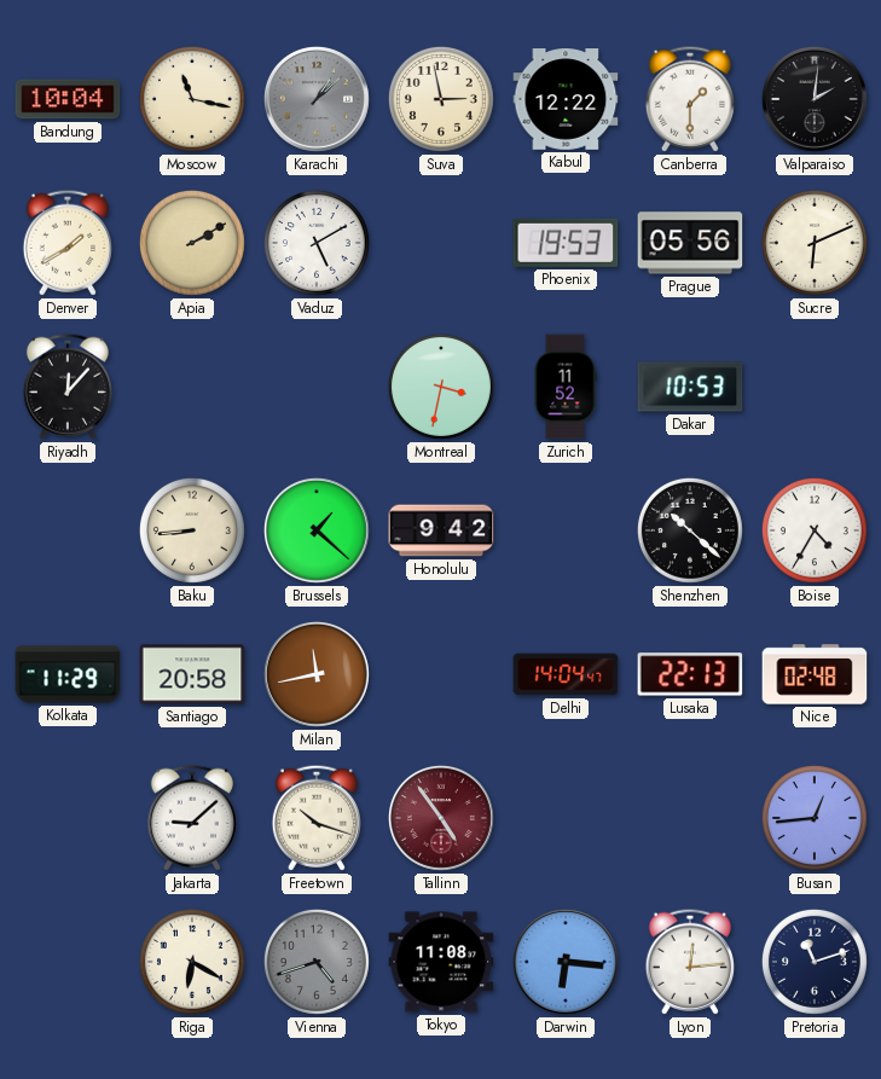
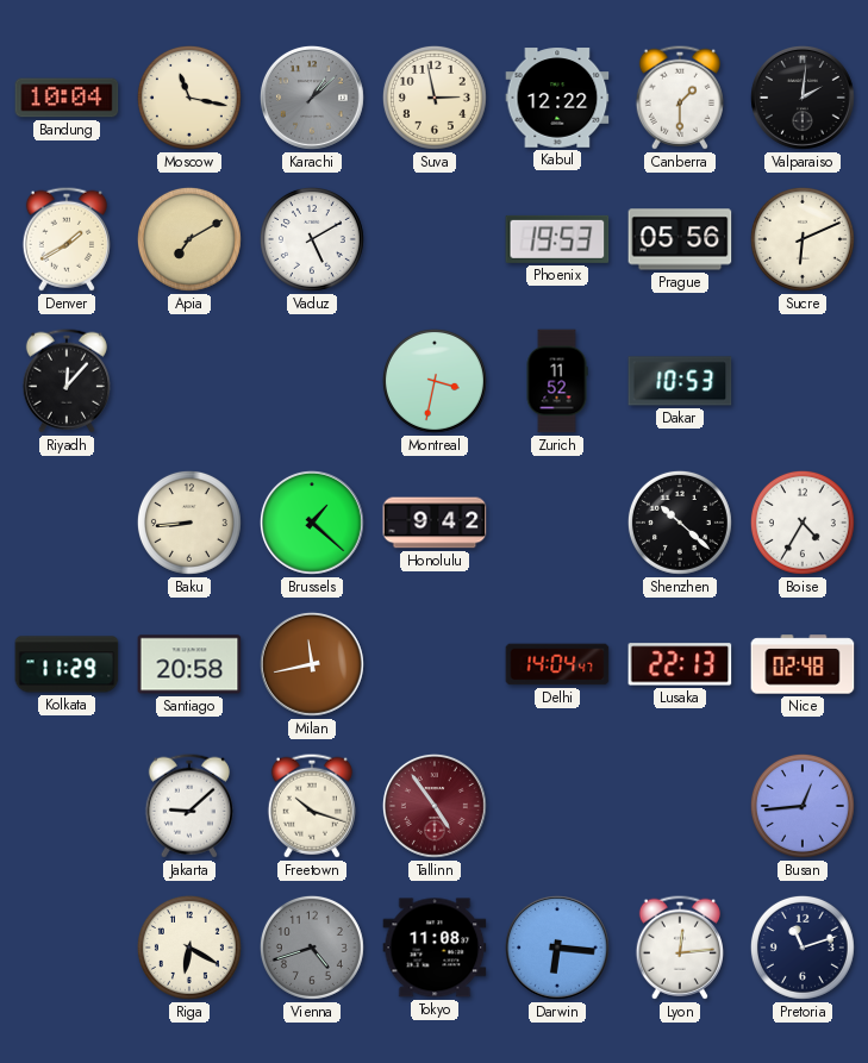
Apia: 2:10 -> 7:10
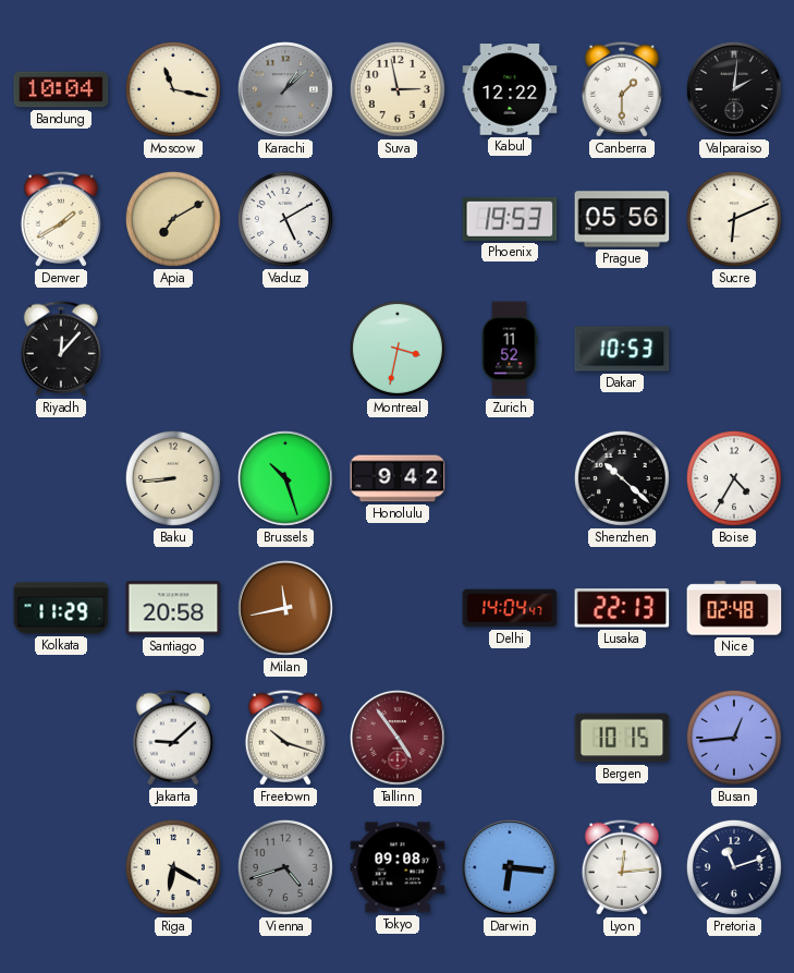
Brussels: 1:22 -> 10:27
Bergen: none -> 10:15
Tokyo: 11:08 -> 09:08
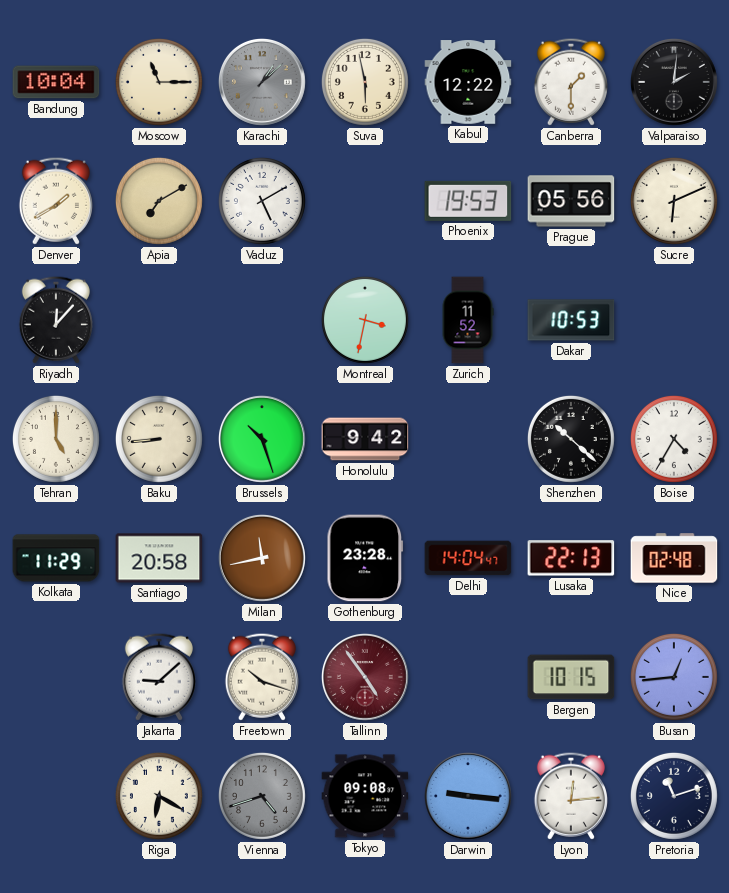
Moscow: 11:17 -> 11:15
Suva: 2:58 -> 5:58
Tehran: none -> 5:00
Gothenburg: none -> 23:28
Darwin: 6:16 -> 9:16
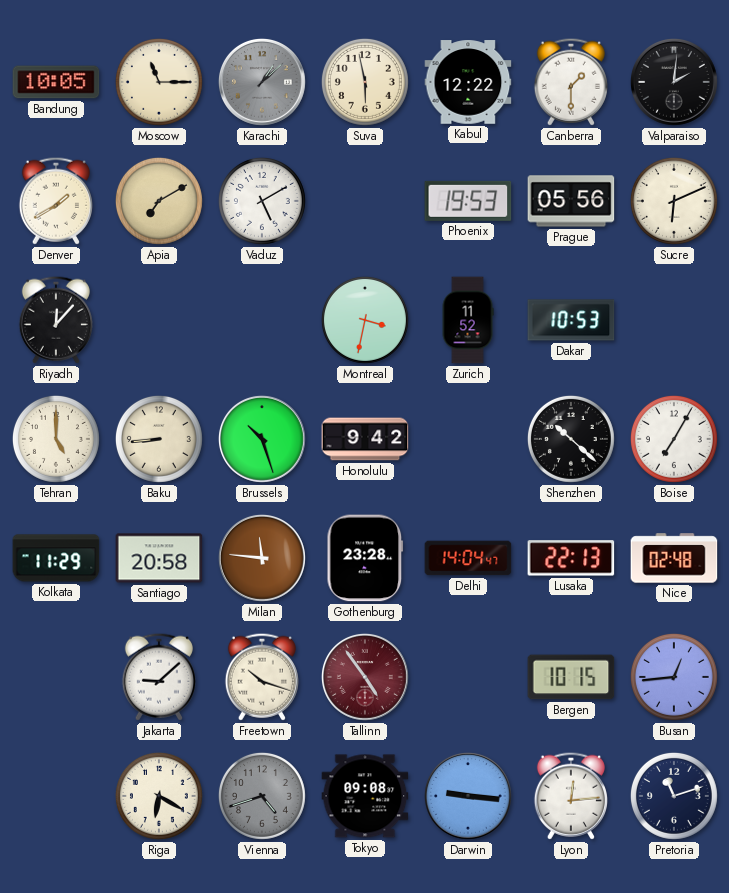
Bandung: 10:04 -> 10:05
Boise: 4:35 -> 7:05
Milan: 11:43 -> 11:46
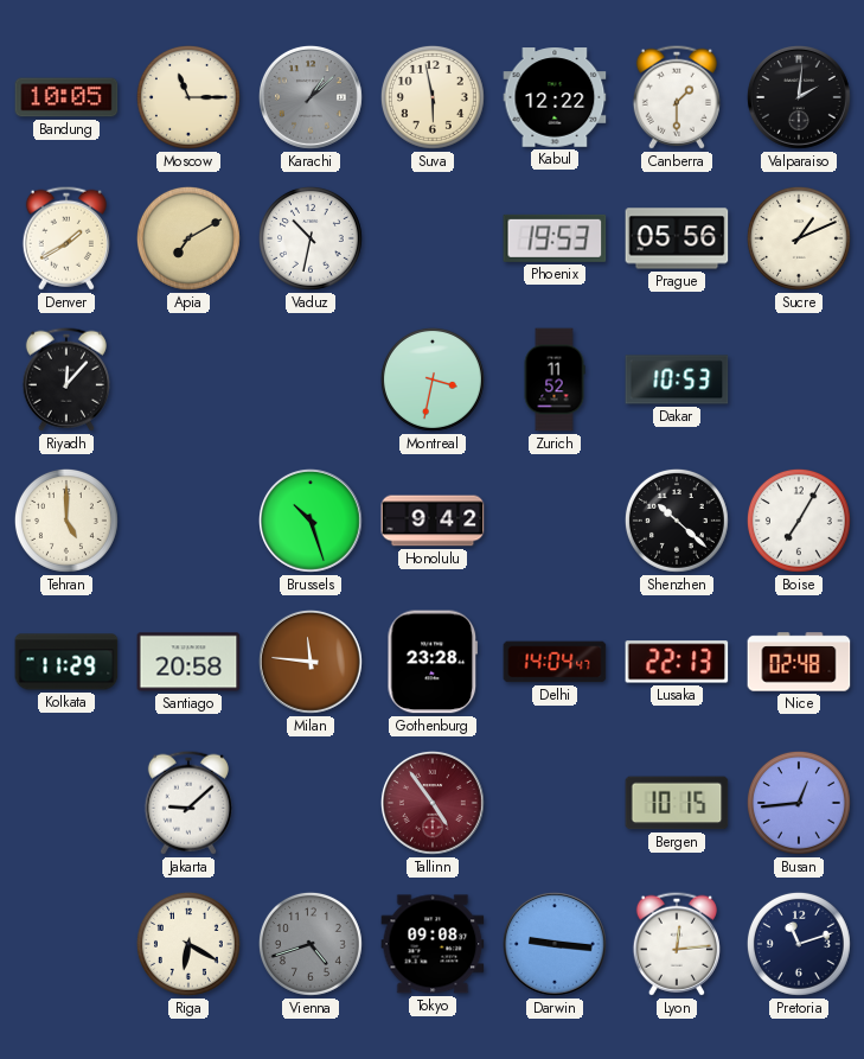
Vaduz: 5:10 -> 10:32
Sucre: 6:11 -> 1:11
Baku: 8:44 -> none
Freetown: 10:18 -> none
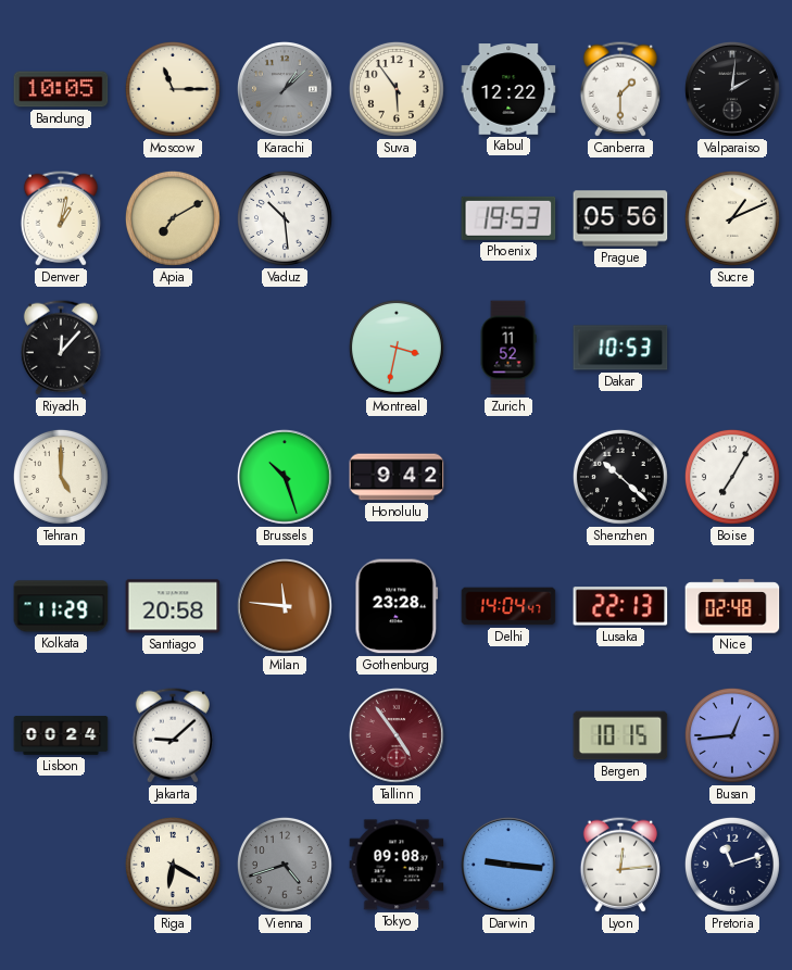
Suva: 5:58 -> 5:54
Denver: 1:40 -> 1:02
Vaduz: 10:32 -> 10:29
Lisbon: none -> 00:24
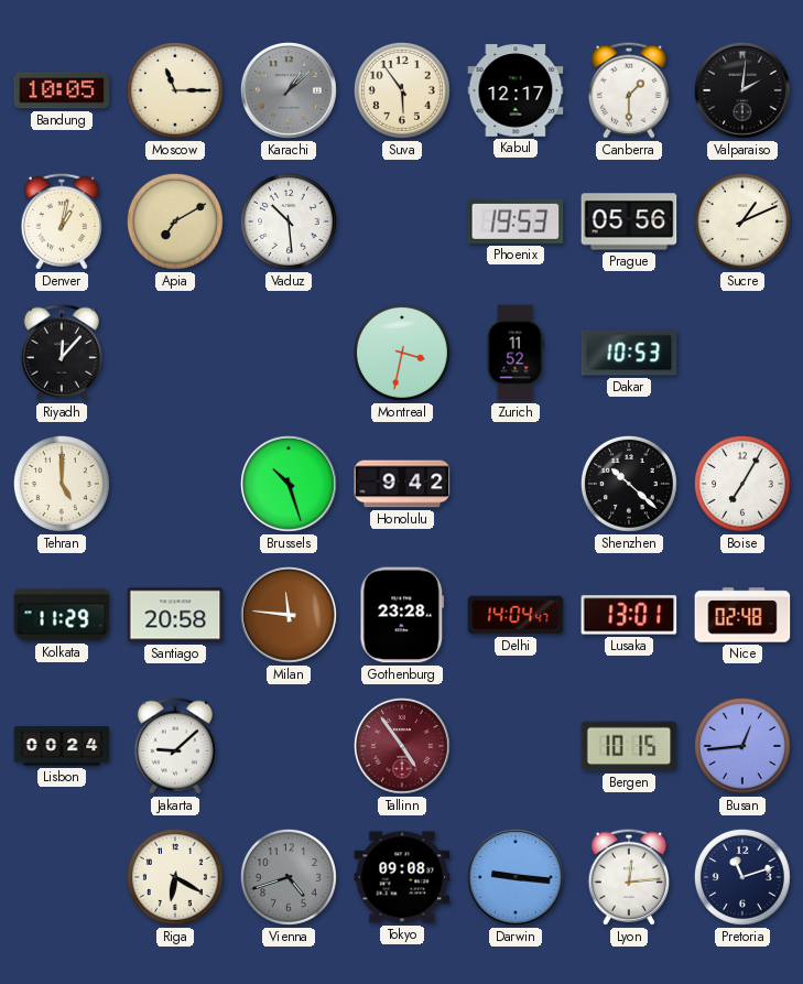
Kabul: 12:22 -> 12:17
Lusaka: 22:13 -> 13:01
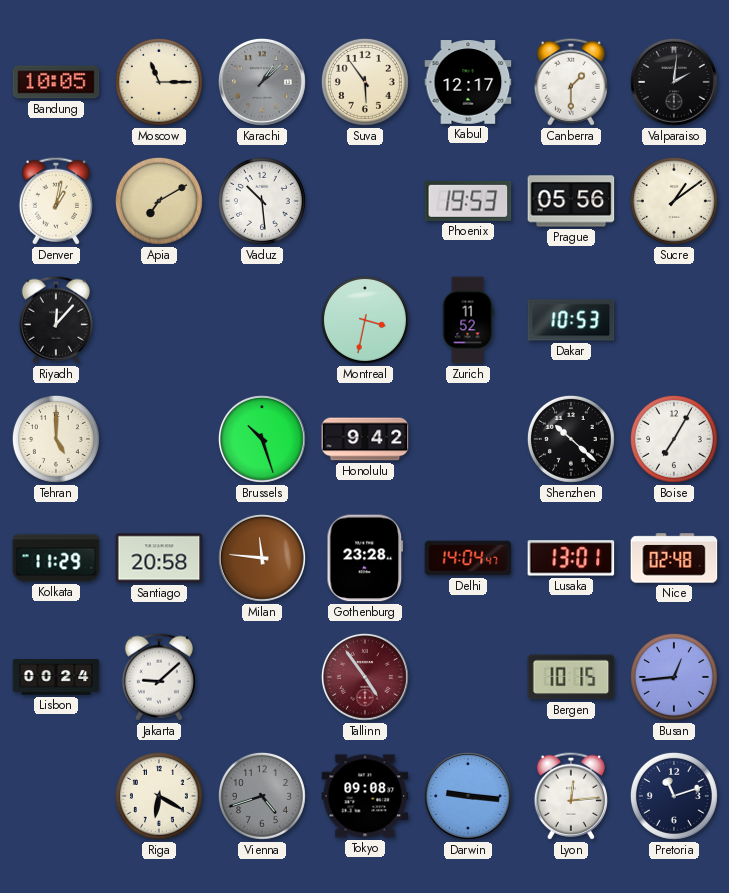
Sucre: 1:11 -> 1:09
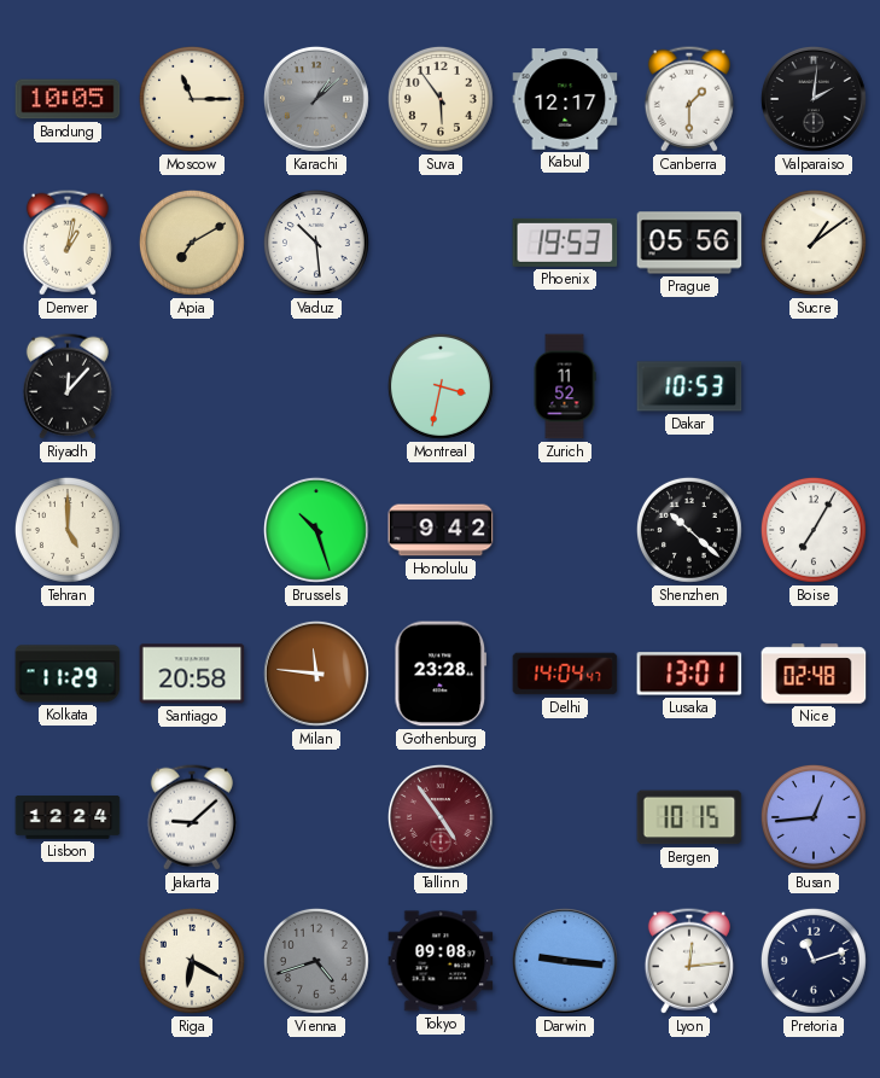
Lisbon: 00:24 -> 12:24
